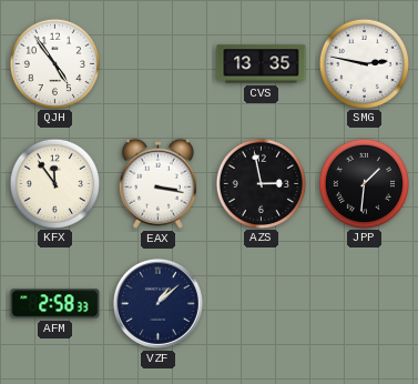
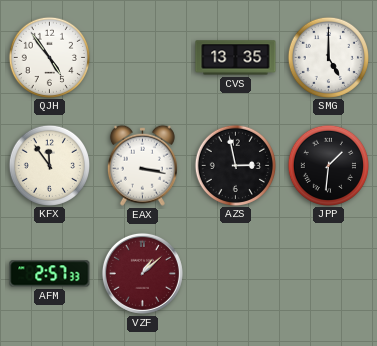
SMG: 2:47 -> 5:00
AFM: 2:58 -> 2:57
VZF dial: navy -> burgundy
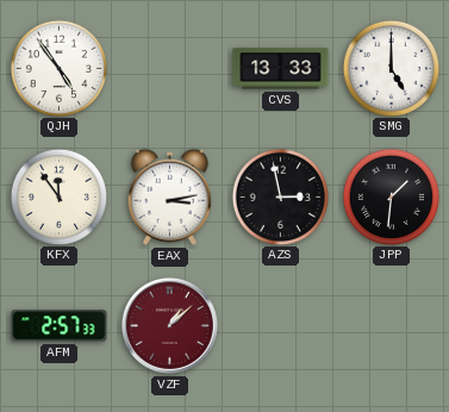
CVS: 13:35 -> 13:33
EAX: 3:17 -> 3:13
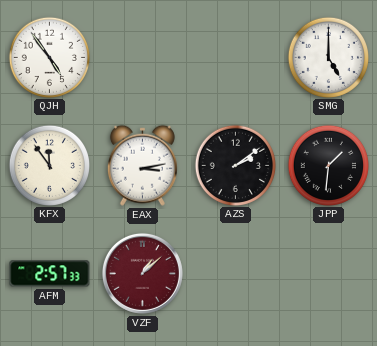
CVS: 13:33 -> none
AZS: 2:58 -> 2:09
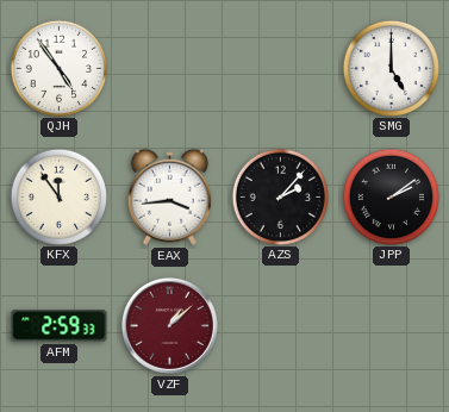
EAX: 3:13 -> 3:44
AZS: 2:09 -> 2:07
JPP: 1:31 -> 2:09
AFM: 2:57 -> 2:59
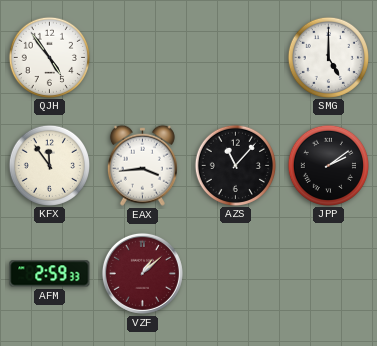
AZS: 2:07 -> 11:07
